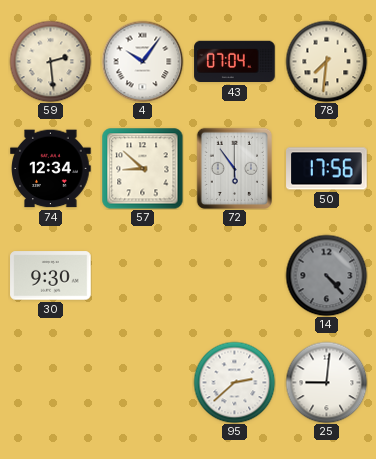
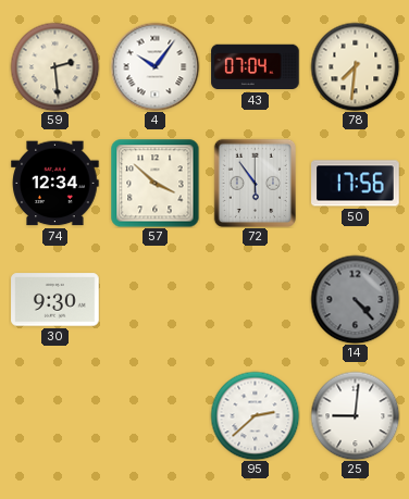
57: 8:52 -> 3:52
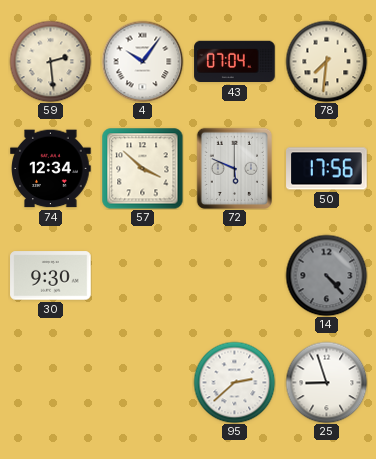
72: 5:54 -> 5:49
25: 9:01 -> 8:57
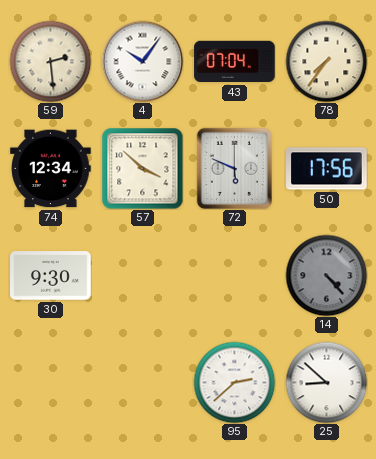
78: 7:31 -> 7:36
25: 8:57 -> 8:52
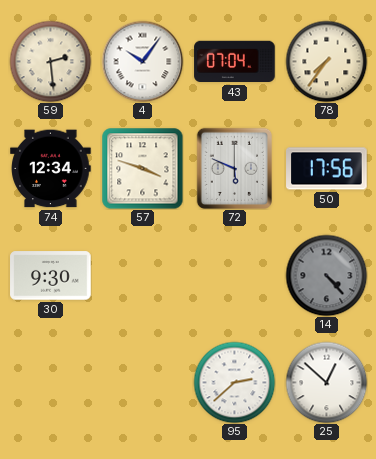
57: 3:52 -> 3:48
25: 8:52 -> 12:52
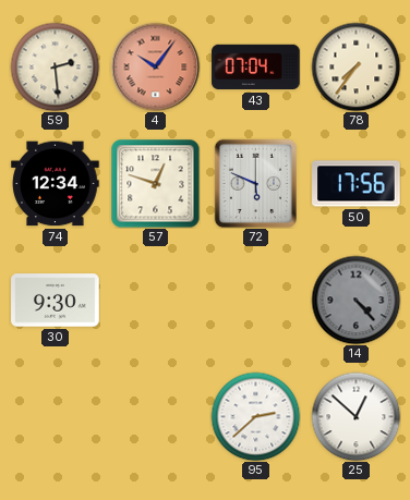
4 dial: white -> salmon
57: 3:48 -> 12:48
